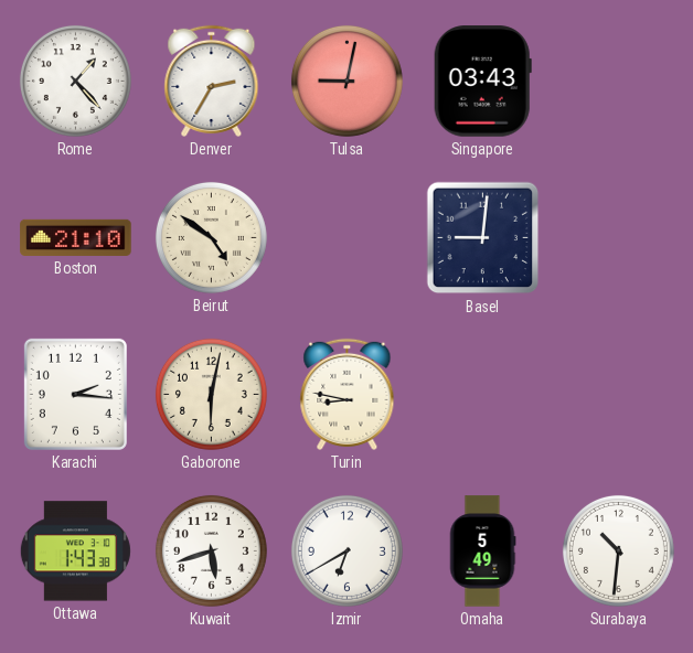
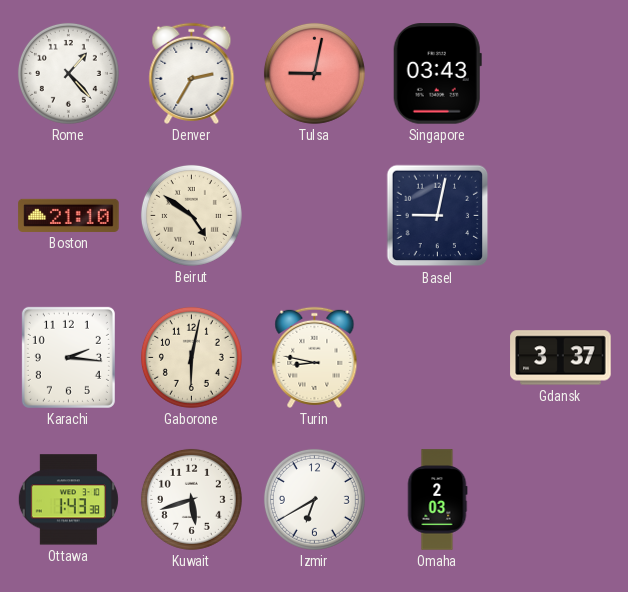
Basel: 9:01 -> 9:02
Gdansk: none -> 3:37
Omaha: 5:49 -> 2:03
Surabaya: 10:31 -> none
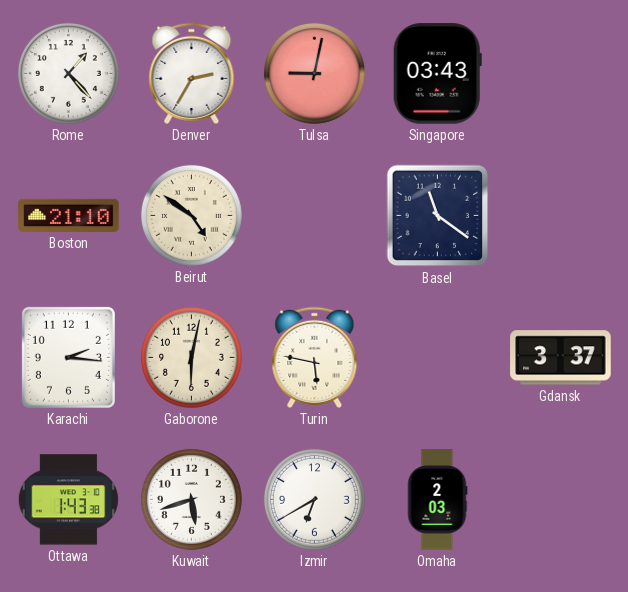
Basel: 9:02 -> 11:21
Turin: 8:47 -> 5:47
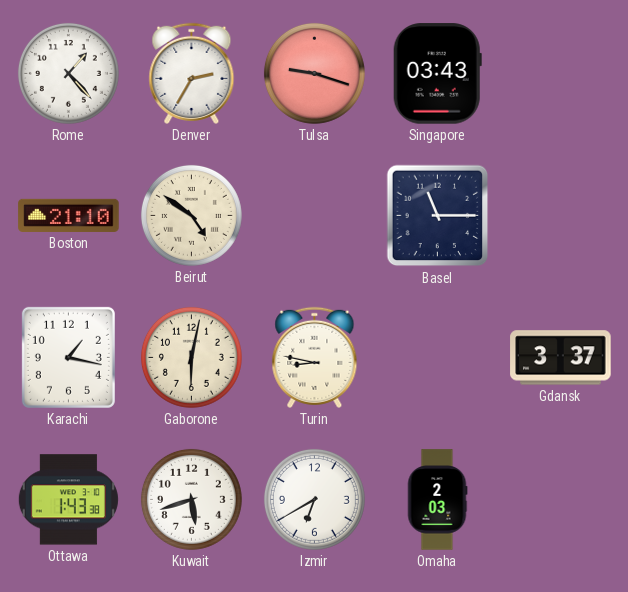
Tulsa: 9:02 -> 9:18
Basel: 11:21 -> 11:15
Karachi: 2:16 -> 1:17
Turin: 5:47 -> 8:47
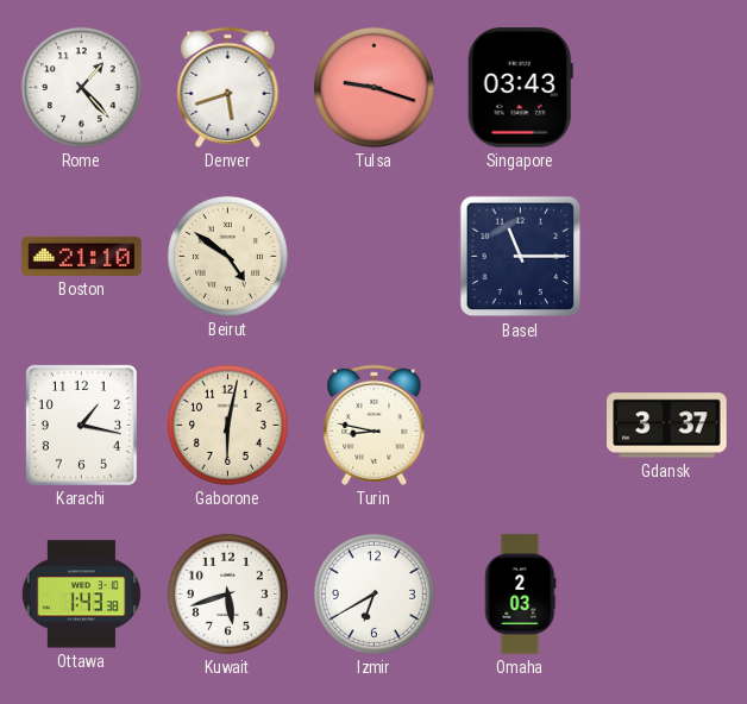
Denver: 2:35 -> 5:42
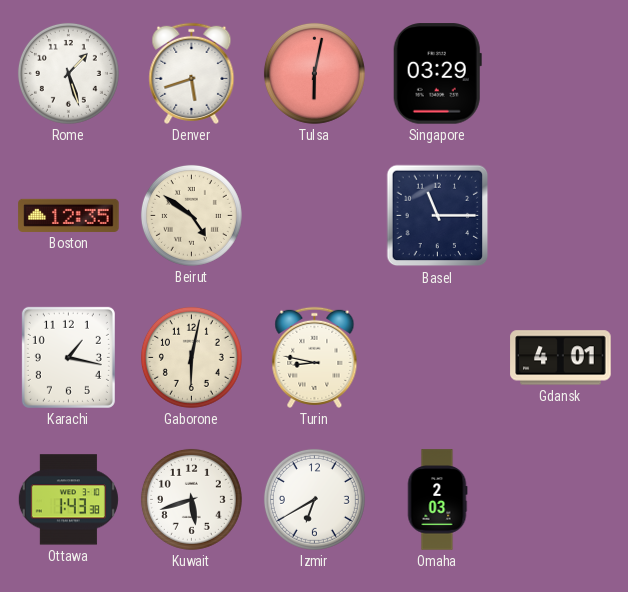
Rome: 1:23 -> 1:27
Tulsa: 9:18 -> 6:02
Singapore: 03:43 -> 03:29
Boston: 21:10 -> 12:35
Gdansk: 3:37 -> 4:01
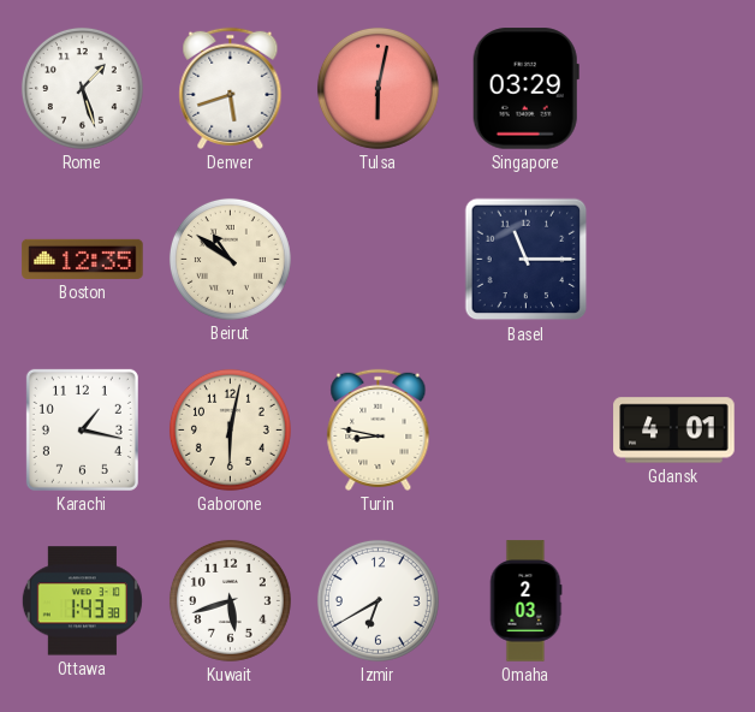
Beirut: 4:51 -> 10:51
